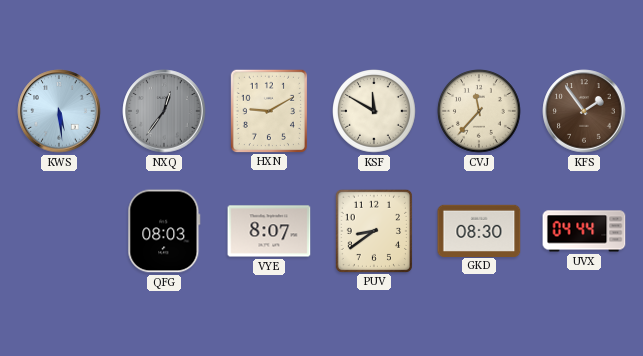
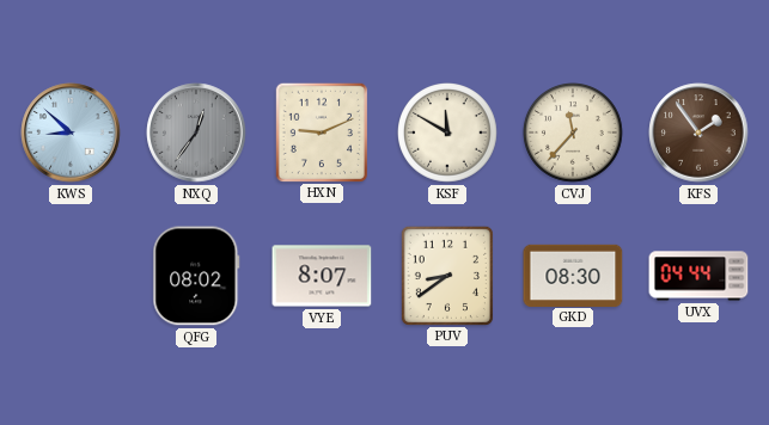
KWS: 5:29 -> 8:52
HXN: 9:10 -> 9:11
QFG: 08:03 -> 08:02
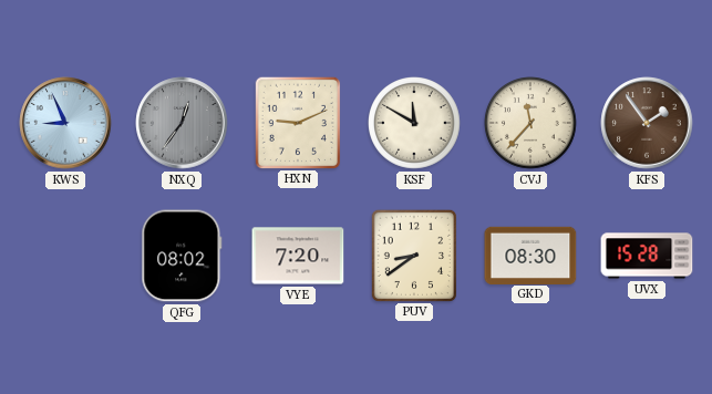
KWS: 8:52 -> 8:56
VYE: 8:07 -> 7:20
UVX: 04:44 -> 15:28
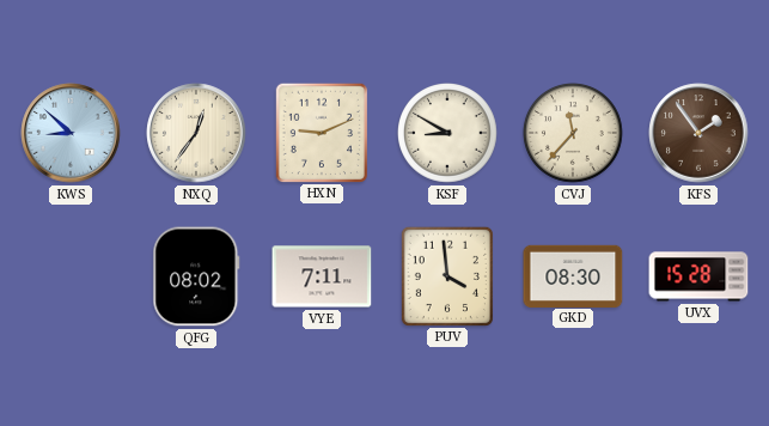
KWS: 8:56 -> 8:52
NXQ dial: grey -> cream
KSF: 11:50 -> 8:50
VYE: 7:20 -> 7:11
PUV: 8:39 -> 3:59
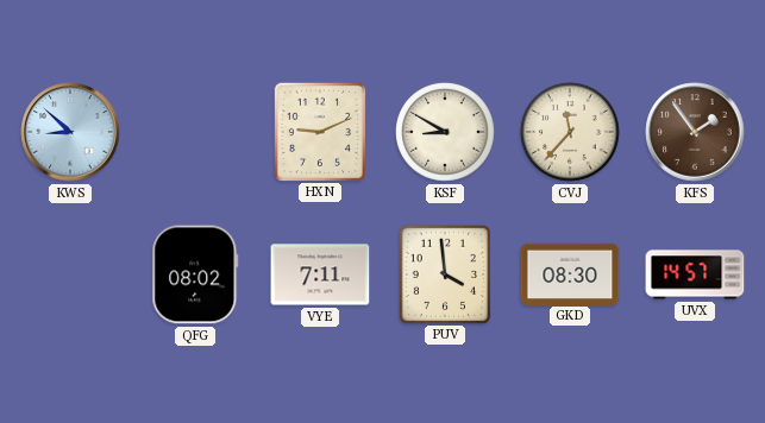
NXQ: 12:36 -> none
UVX: 15:28 -> 14:57
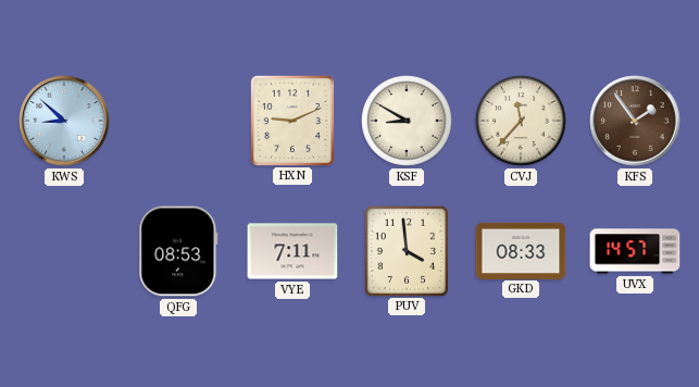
QFG: 08:02 -> 08:53
GKD: 08:30 -> 08:33
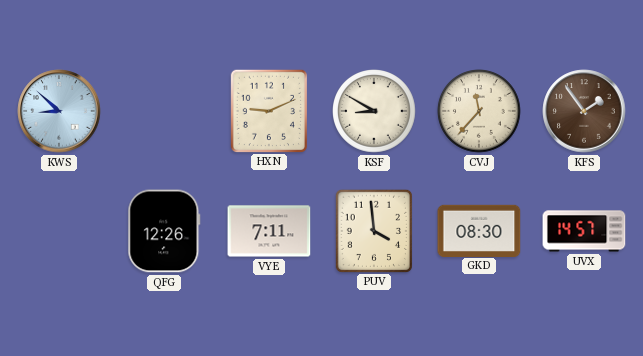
QFG: 08:53 -> 12:26
GKD: 08:33 -> 08:30
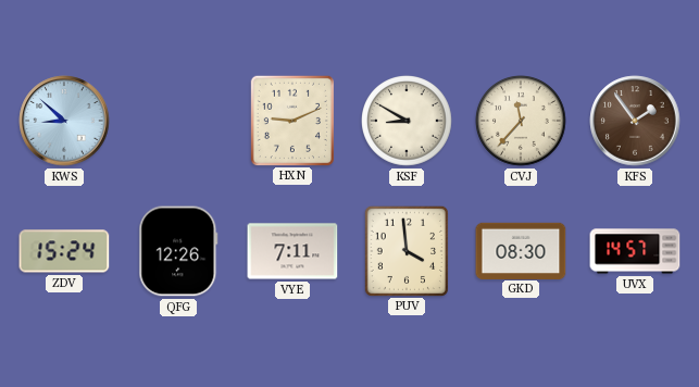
ZDV: none -> 15:24
